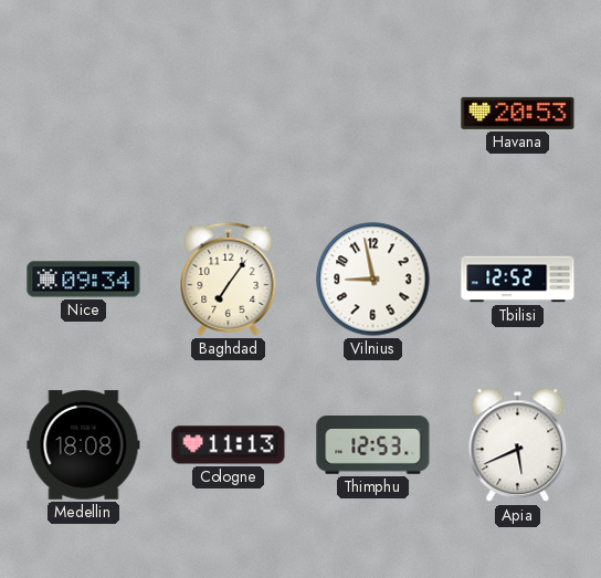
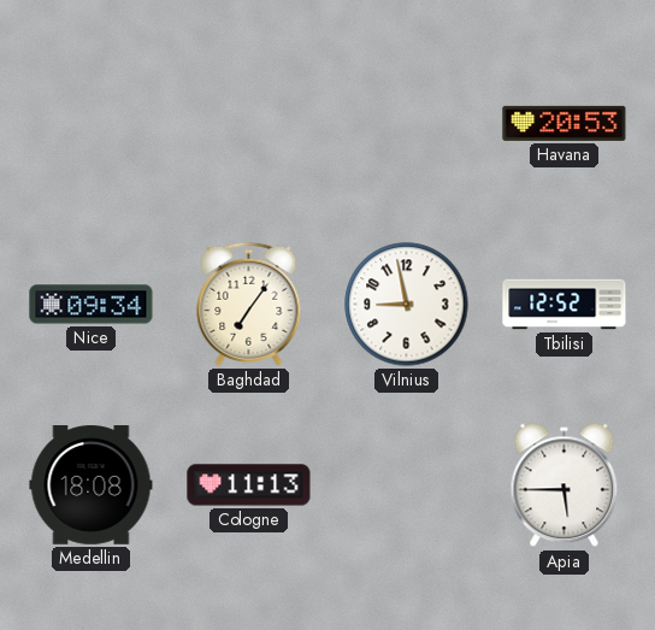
Thimphu: 12:53 -> none
Apia: 5:41 -> 5:45
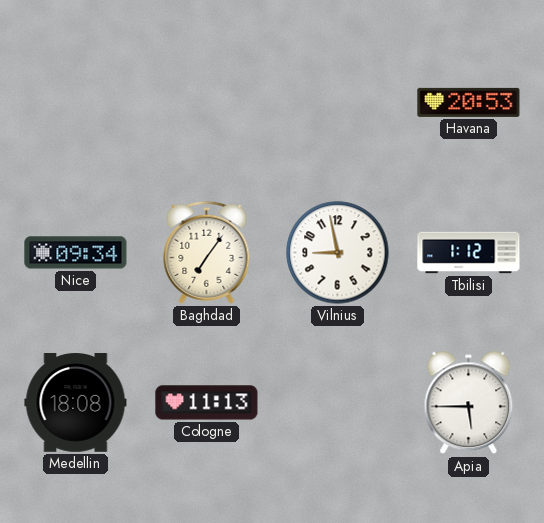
Tbilisi: 12:52 -> 1:12
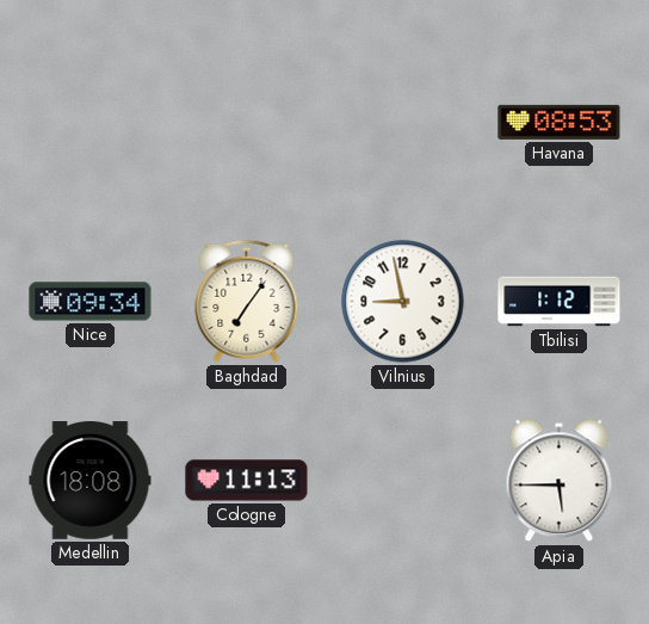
Havana: 20:53 -> 08:53
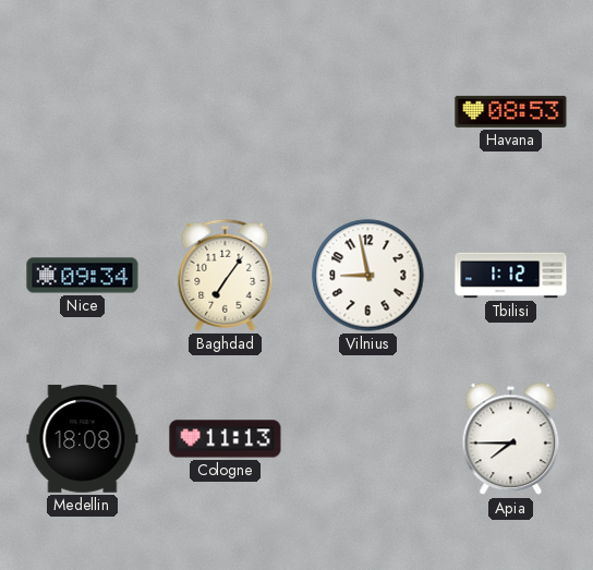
Apia: 5:45 -> 7:45
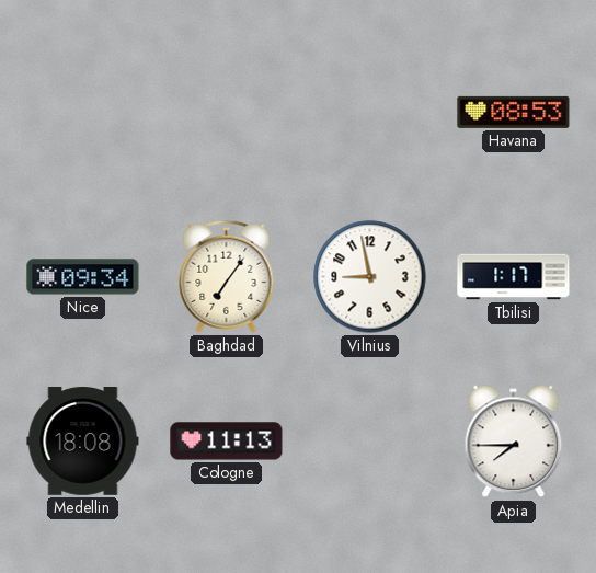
Tbilisi: 1:12 -> 1:17
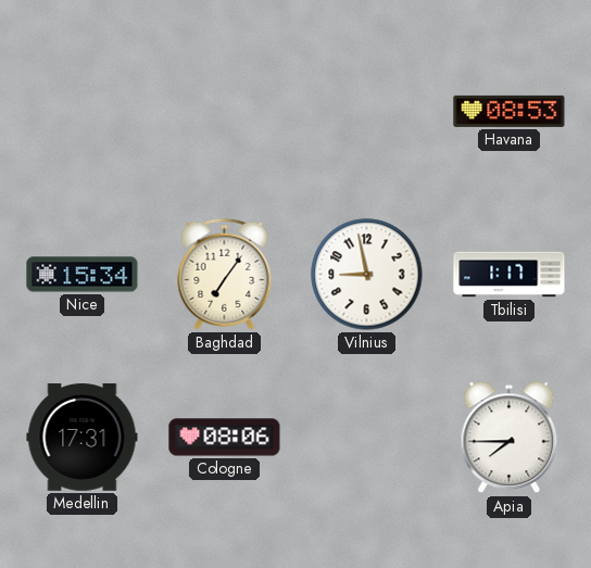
Nice: 09:34 -> 15:34
Medellin: 18:08 -> 17:31
Cologne: 11:13 -> 08:06
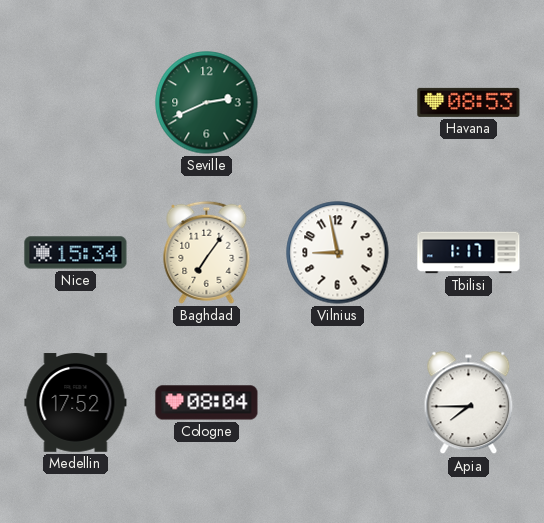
Seville: none -> 2:41
Medellin: 17:31 -> 17:52
Cologne: 08:06 -> 08:04
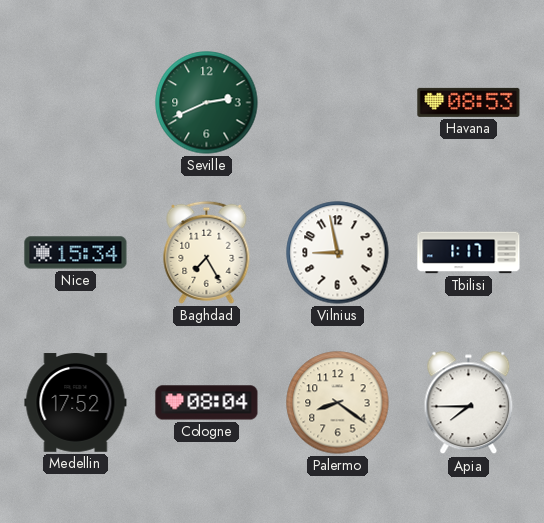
Baghdad: 7:06 -> 7:25
Palermo: none -> 8:21
